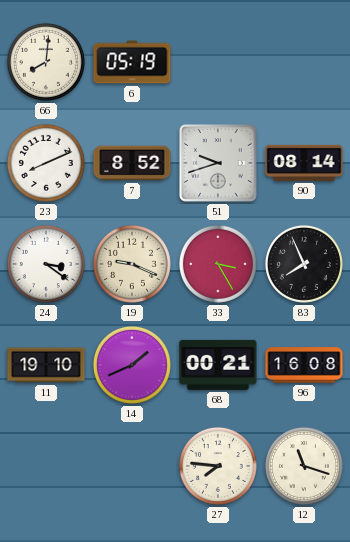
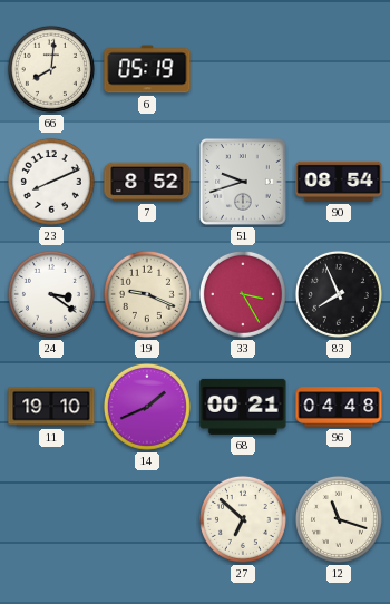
90: 08:14 -> 08:54
96: 16:08 -> 04:48
27: 7:46 -> 6:52
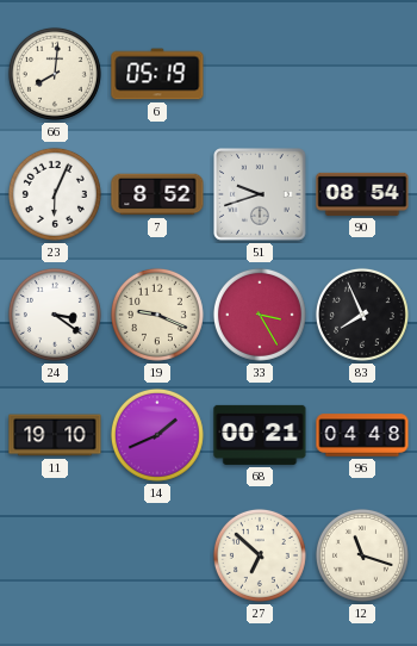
23: 8:11 -> 6:04
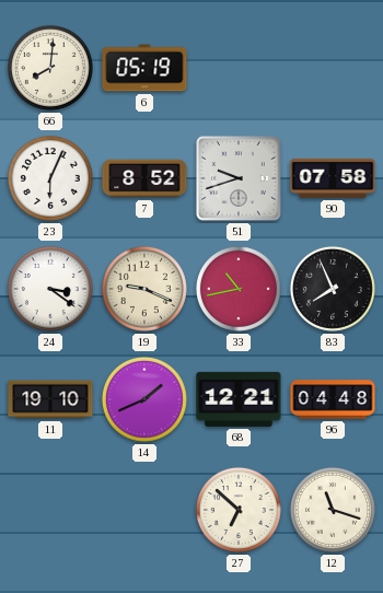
90: 08:54 -> 07:58
33: 3:25 -> 10:43
68: 00:21 -> 12:21
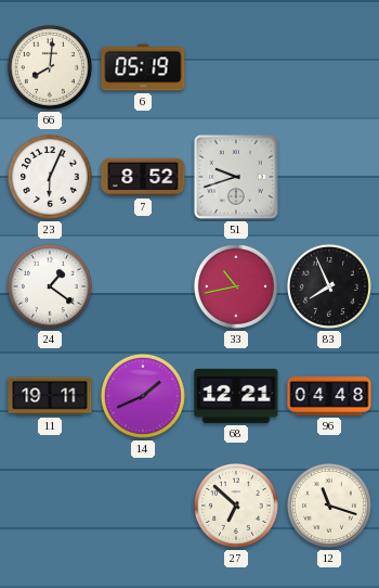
90: 07:58 -> none
24: 3:21 -> 1:21
19: 9:19 -> none
11: 19:10 -> 19:11
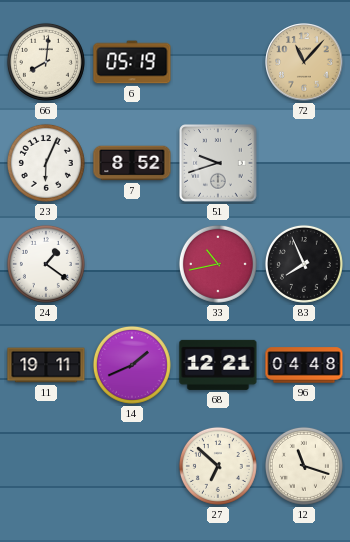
72: none -> 11:07
